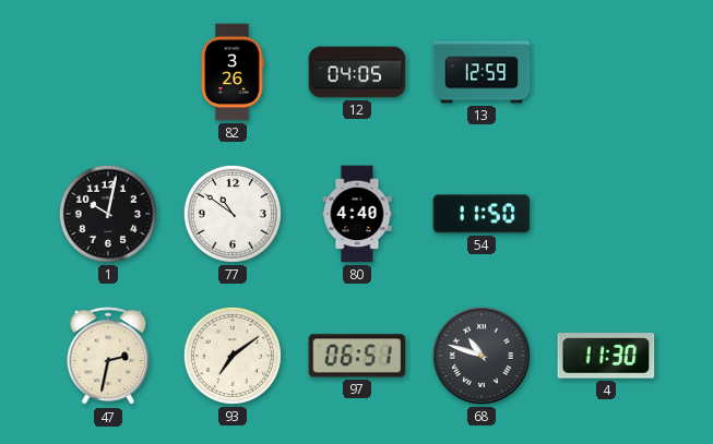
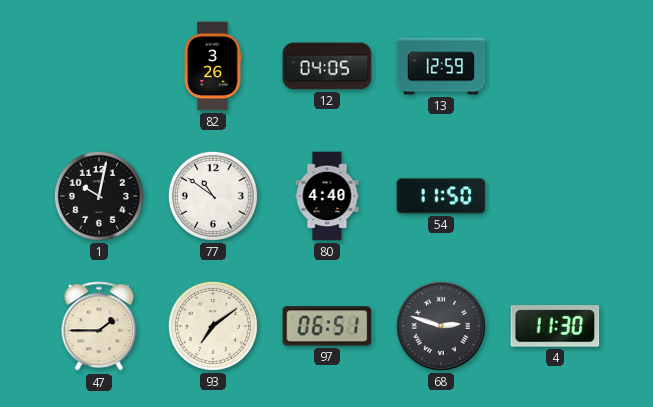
47: 2:32 -> 1:45
68: 10:48 -> 2:48
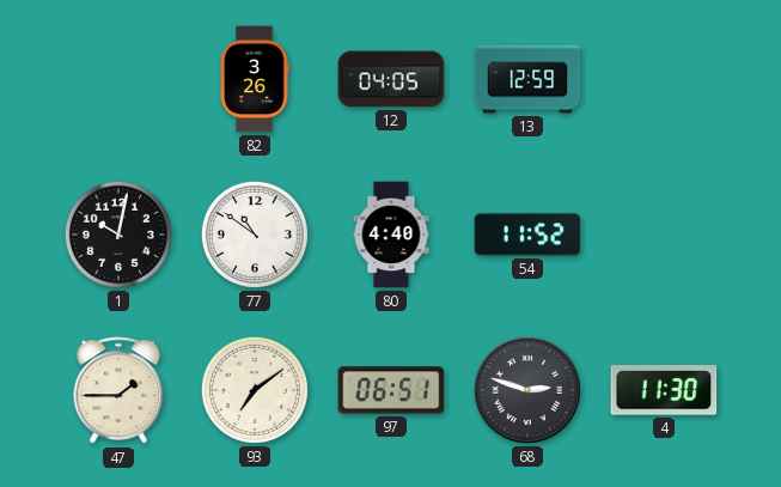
54: 11:50 -> 11:52
